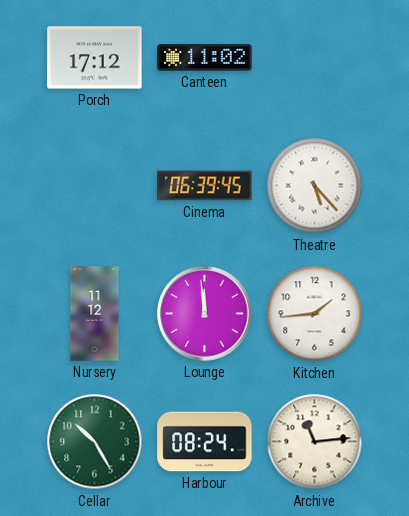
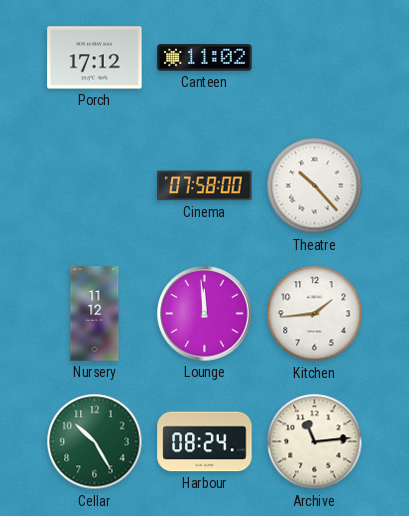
Cinema: 06:39 -> 07:58
Theatre: 5:23 -> 10:23
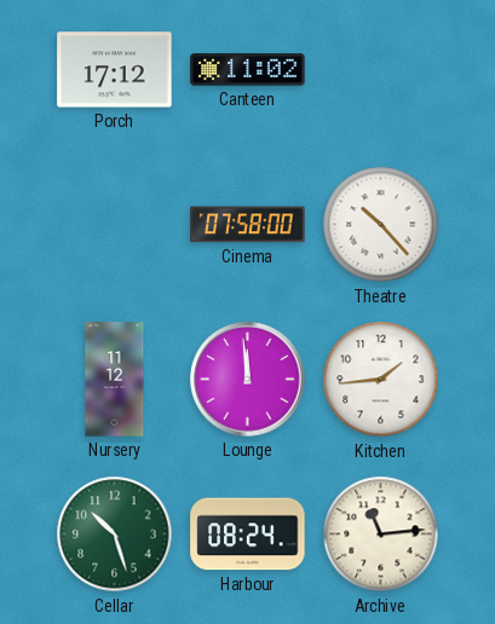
Cellar: 10:25 -> 10:27
